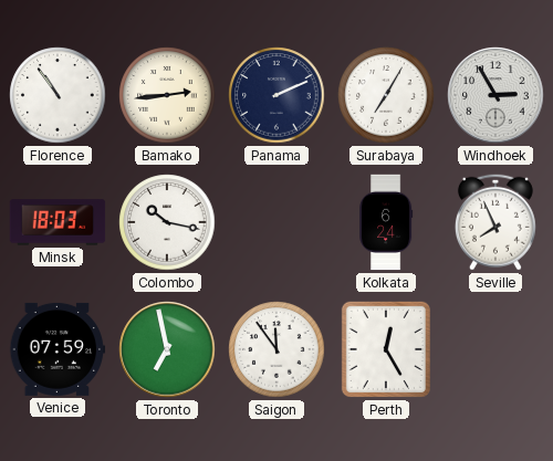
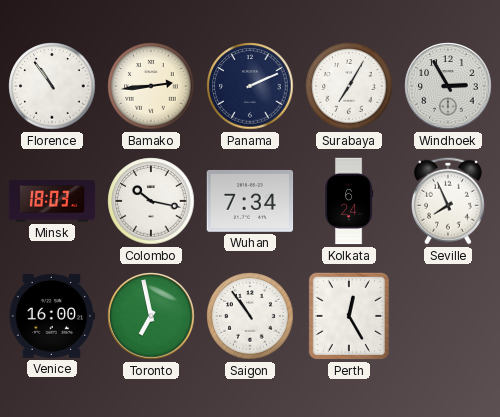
Wuhan: none -> 7:34
Venice: 07:59 -> 16:00
Saigon: 11:54 -> 10:54
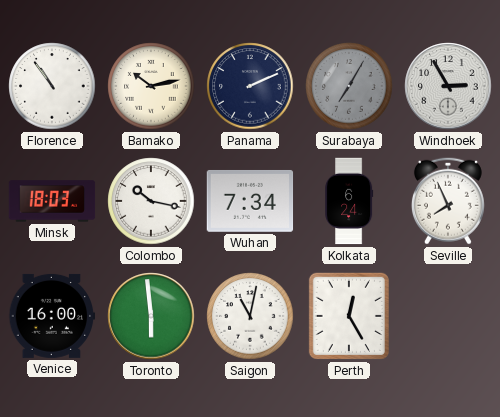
Bamako: 2:44 -> 10:13
Surabaya dial: white -> grey
Toronto: 6:58 -> 5:59
Saigon: 10:54 -> 11:02
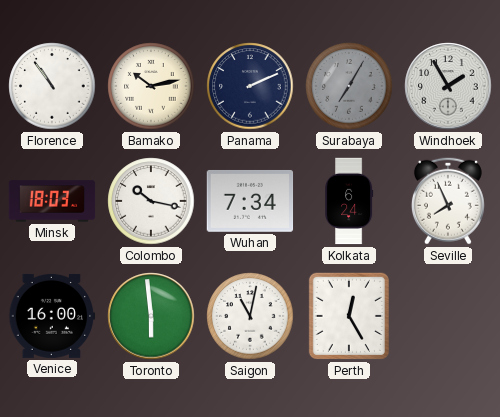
Windhoek: 2:55 -> 1:55
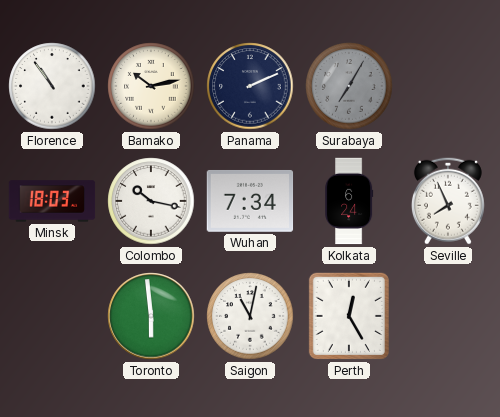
Windhoek: 1:55 -> none
Venice: 16:00 -> none
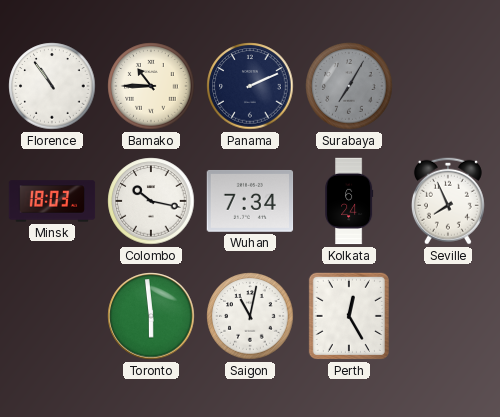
Bamako: 10:13 -> 10:45
